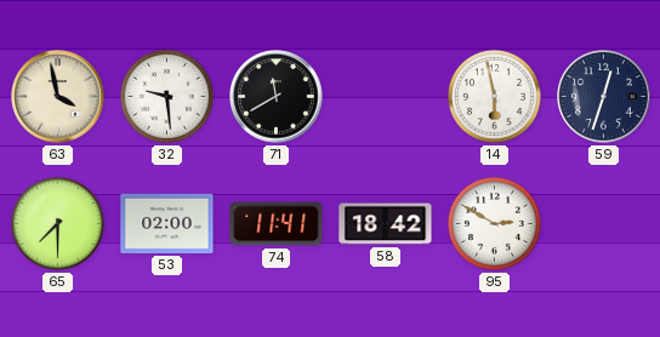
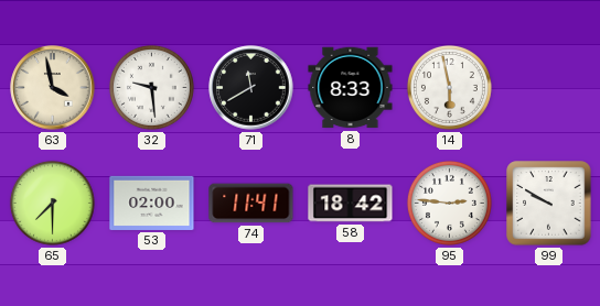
8: none -> 8:33
59: 12:33 -> none
95: 2:50 -> 2:46
99: none -> 9:50
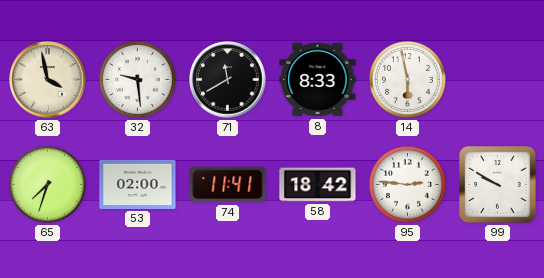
65: 7:30 -> 7:33
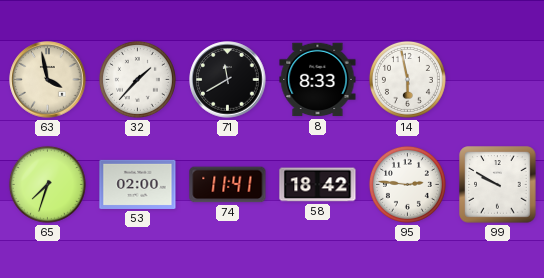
32: 9:29 -> 1:37
